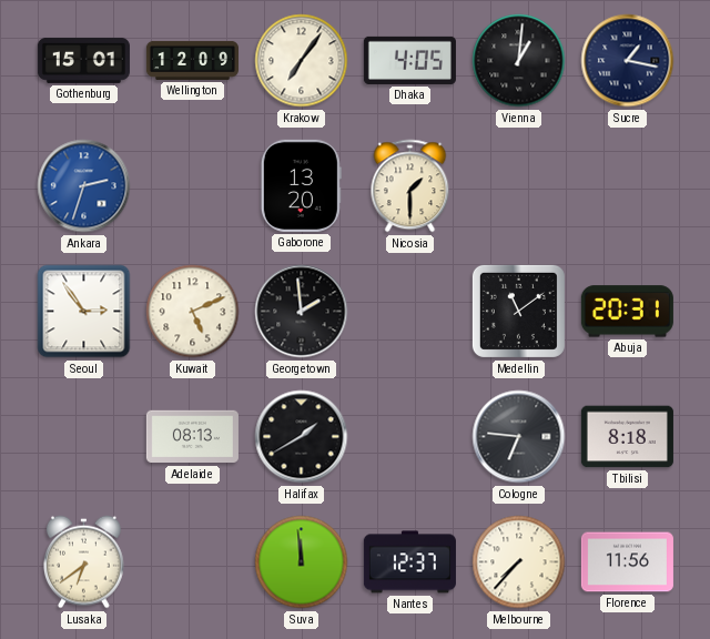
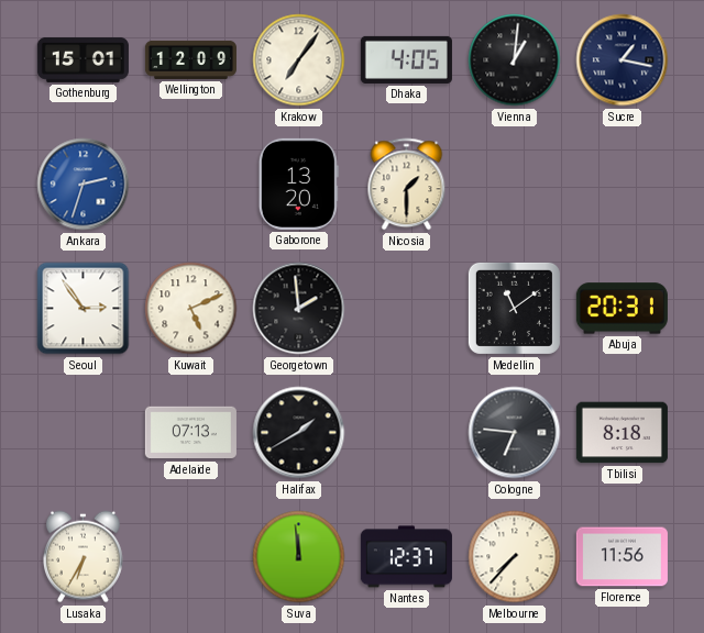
Adelaide: 08:13 -> 07:13
Lusaka: 6:39 -> 6:35
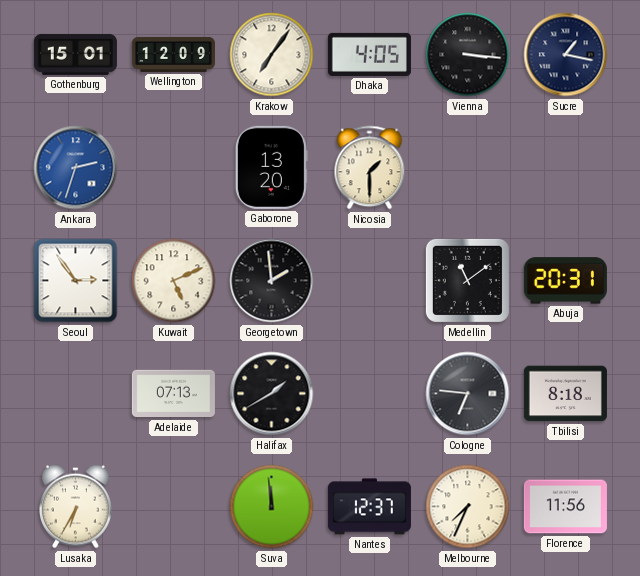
Vienna: 1:01 -> 3:16
Melbourne: 7:37 -> 7:34
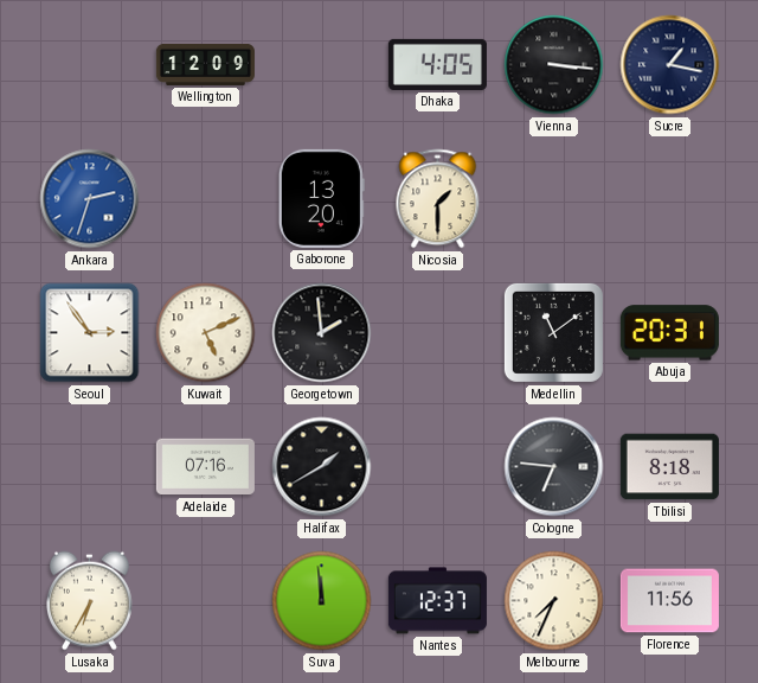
Gothenburg: 15:01 -> none
Krakow: 7:06 -> none
Adelaide: 07:13 -> 07:16
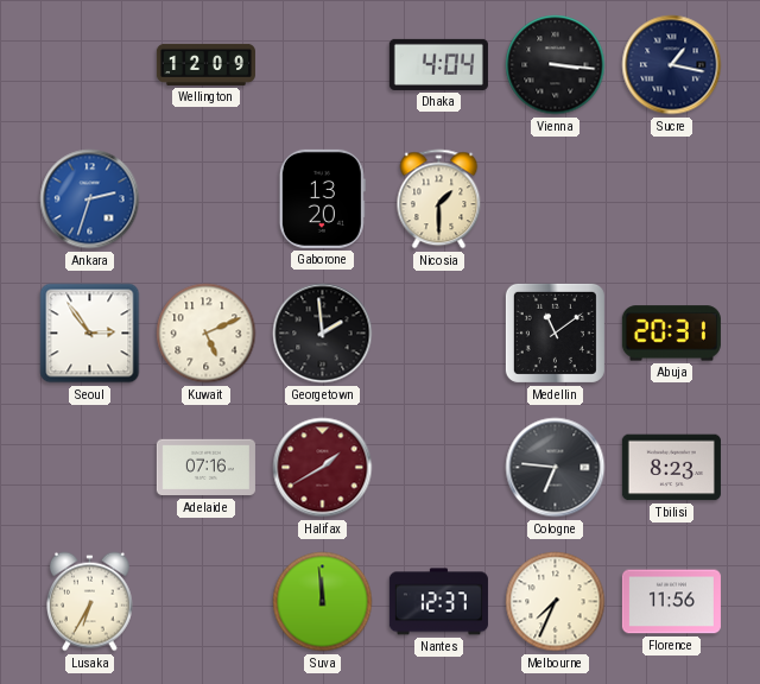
Dhaka: 4:05 -> 4:04
Halifax dial: black -> burgundy
Tbilisi: 8:18 -> 8:23
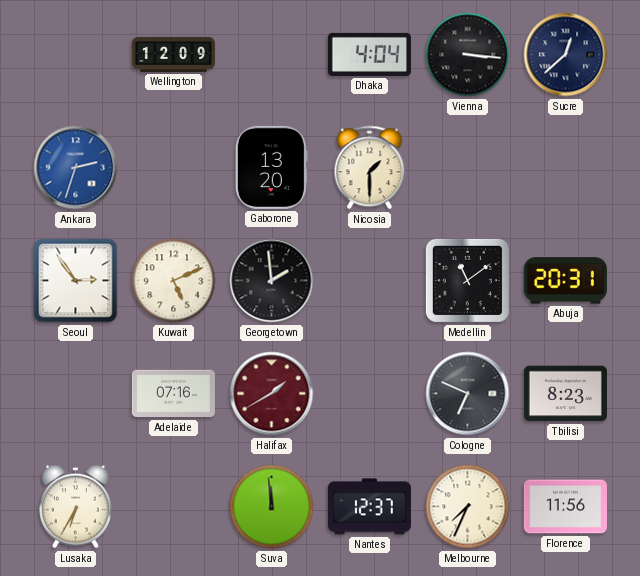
Sucre: 1:17 -> 12:38
Cologne: 6:46 -> 6:49
